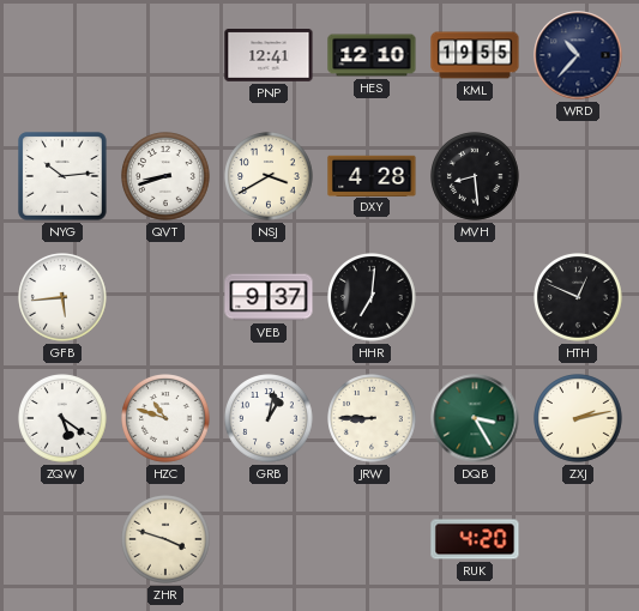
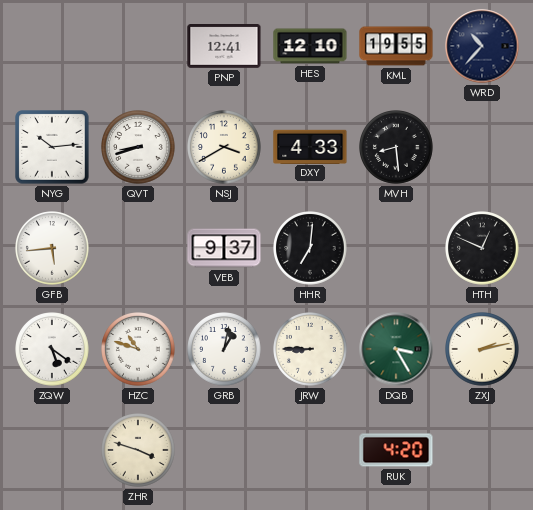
DXY: 4:28 -> 4:33
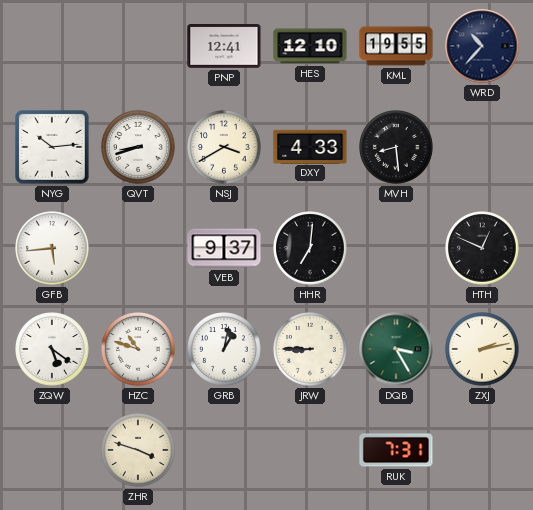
RUK: 4:20 -> 7:31
